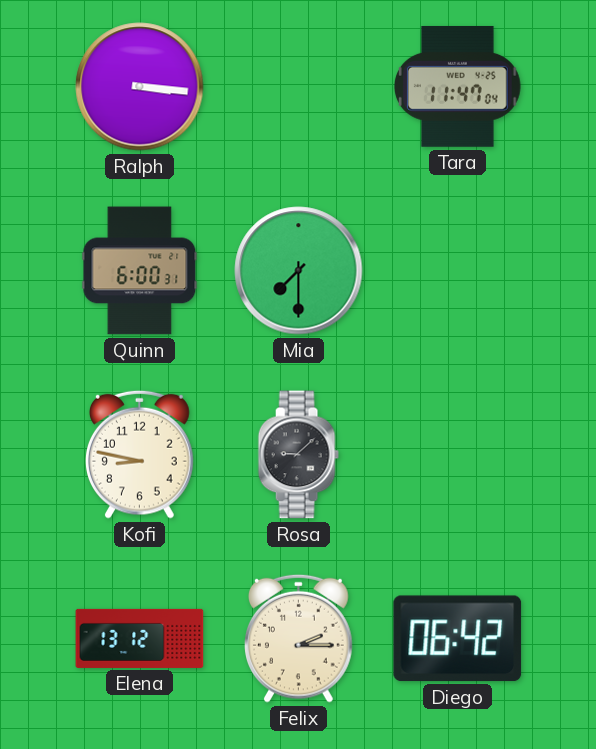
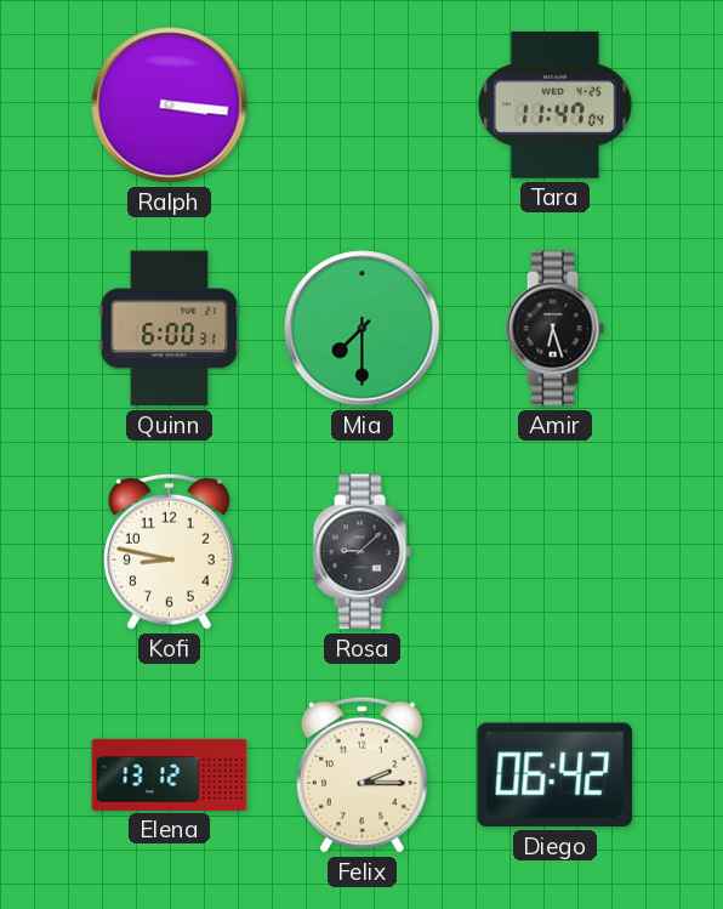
Amir: none -> 6:27
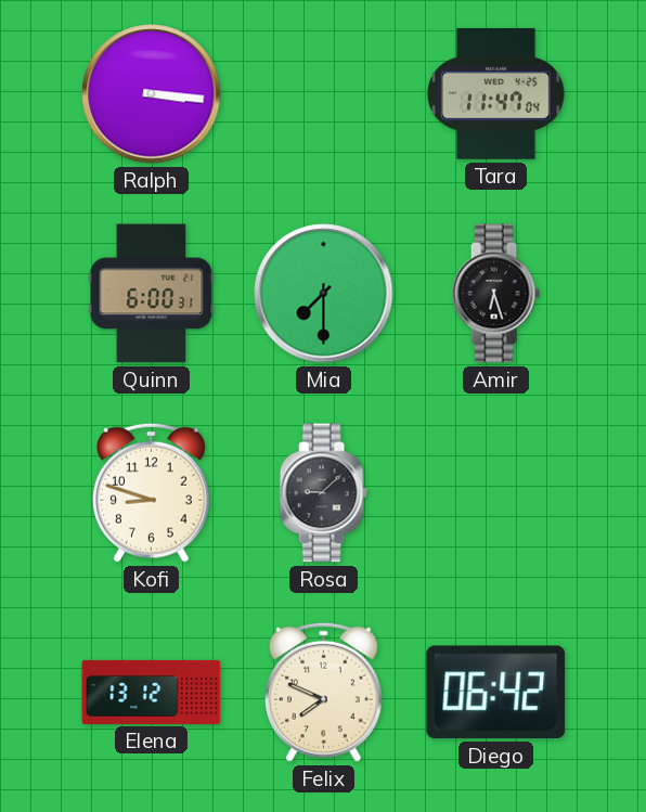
Kofi: 8:47 -> 8:48
Felix: 2:15 -> 7:49
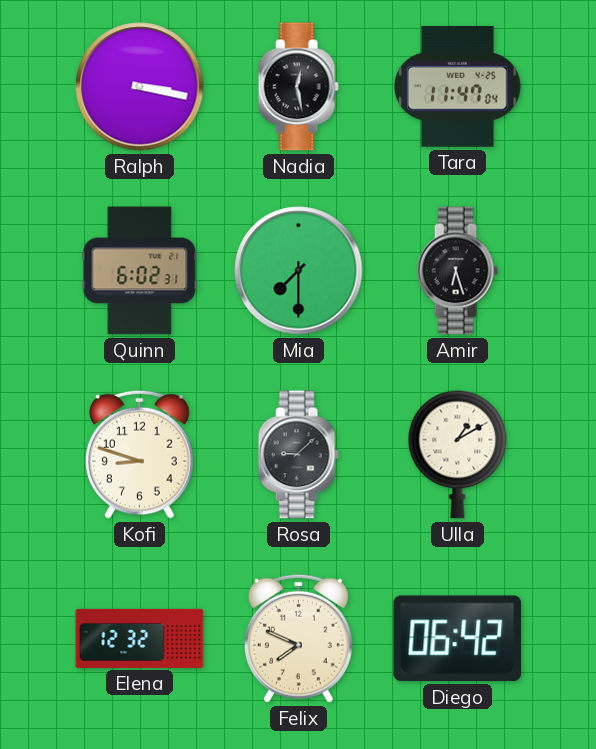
Ralph: 3:16 -> 3:17
Nadia: none -> 12:28
Quinn: 6:00 -> 6:02
Ulla: none -> 1:10
Elena: 13:12 -> 12:32
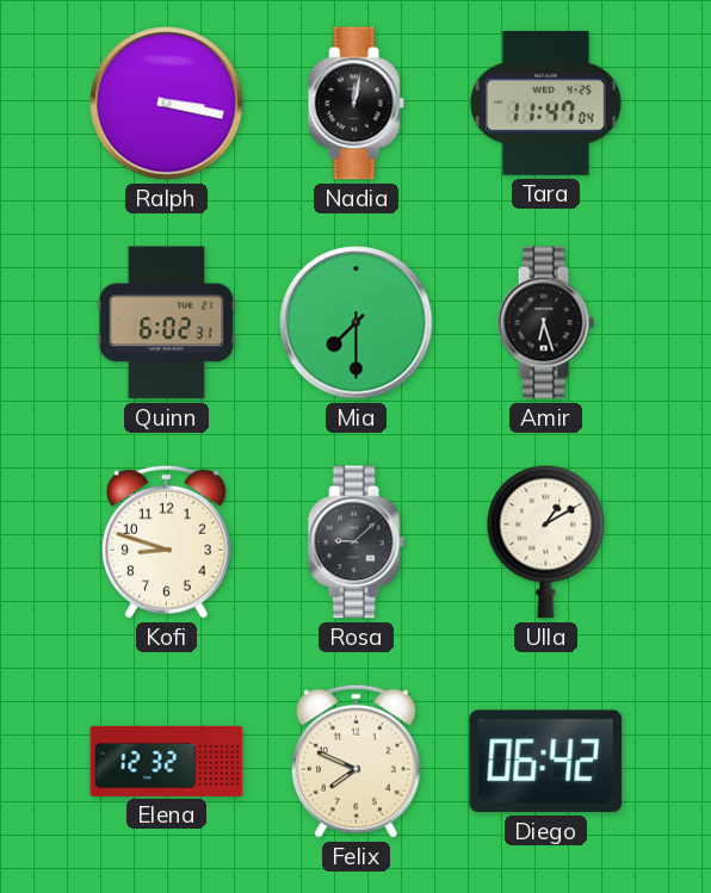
Nadia: 12:28 -> 12:02
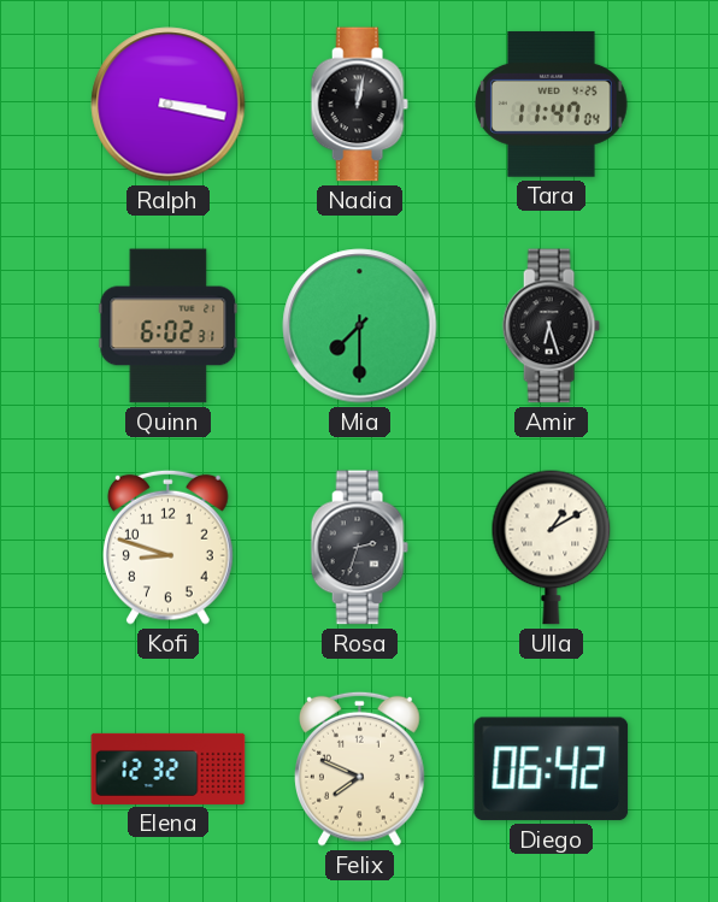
Rosa: 9:08 -> 2:33
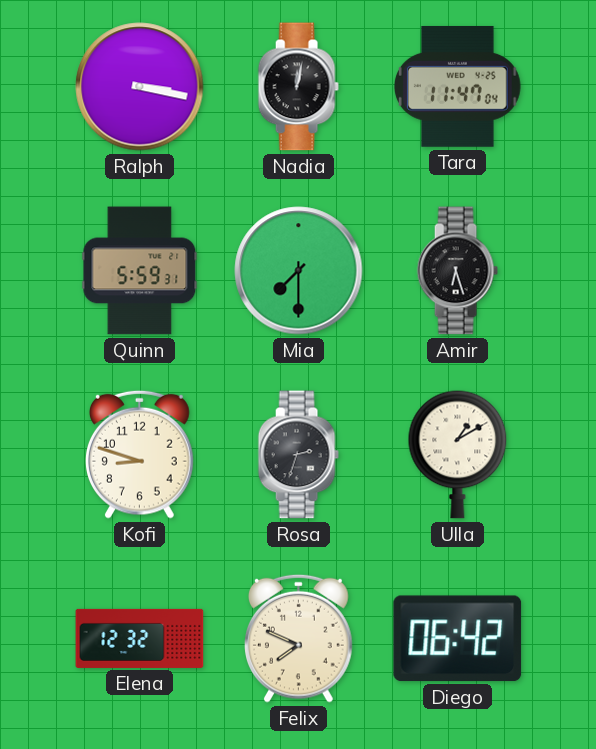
Quinn: 6:02 -> 5:59
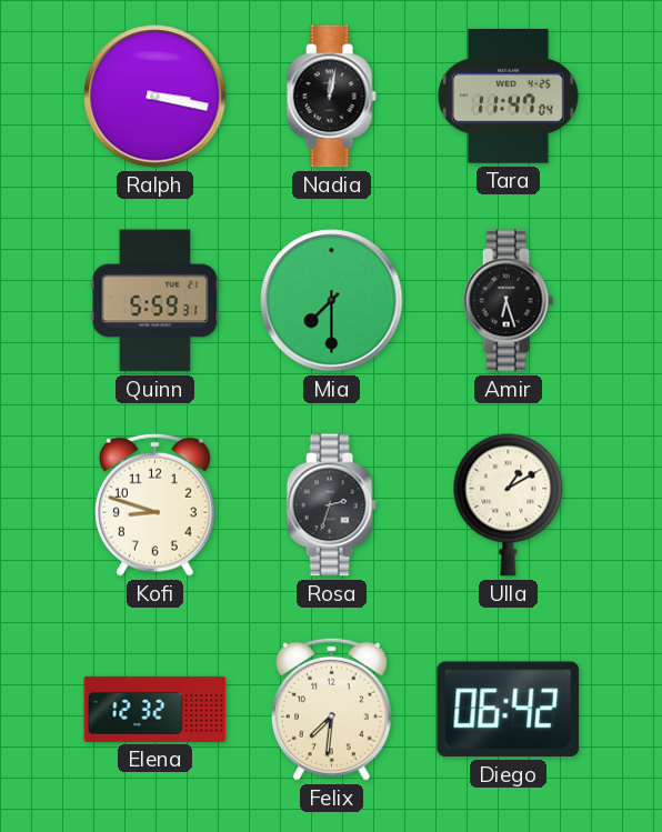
Felix: 7:49 -> 7:31
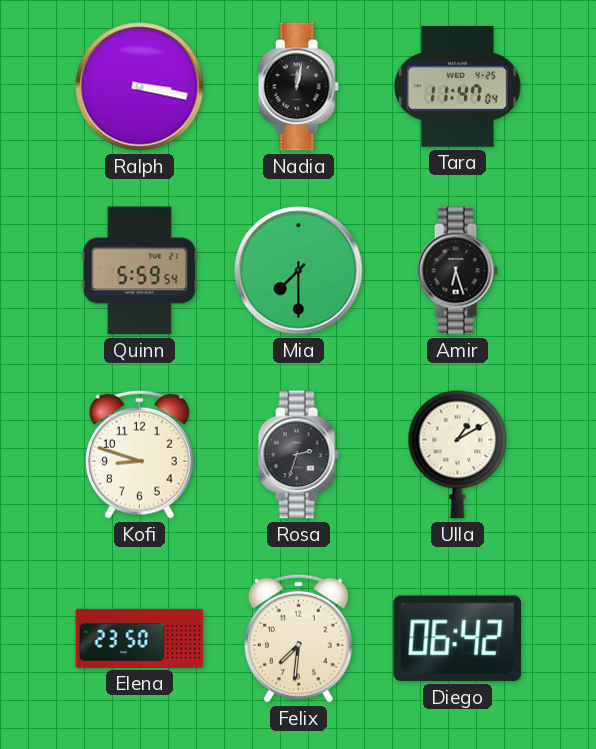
Quinn: 5:59:31 -> 5:59:54
Elena: 12:32 -> 23:50
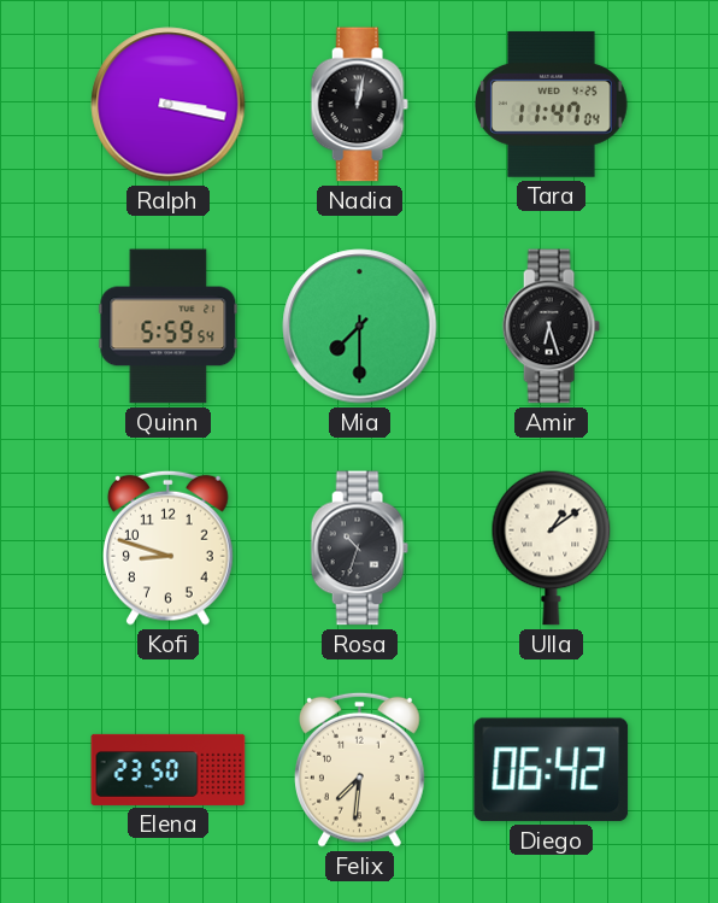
Rosa: 2:33 -> 10:33
Ulla: 1:10 -> 1:09
